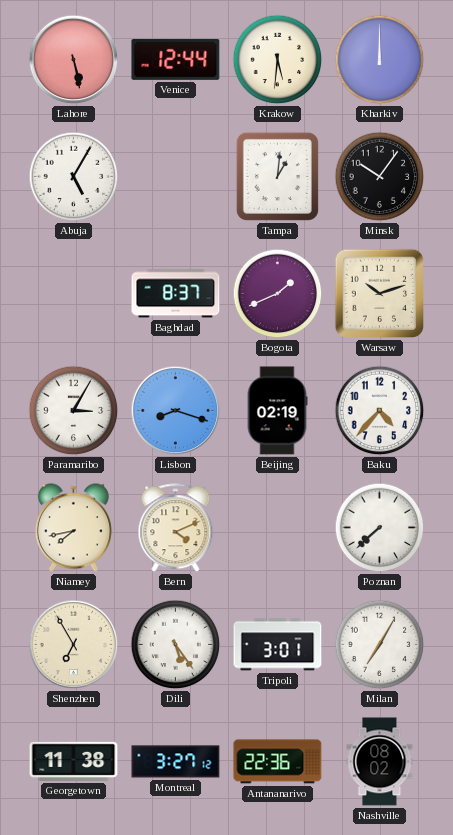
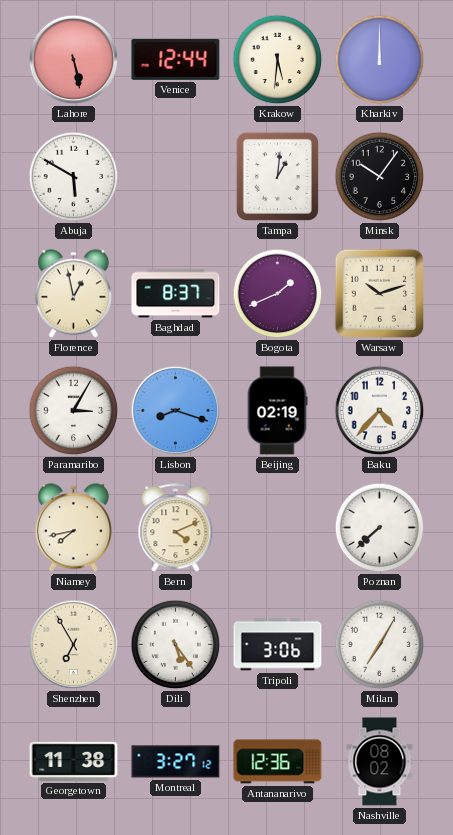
Abuja: 5:05 -> 5:50
Florence: none -> 12:58
Tripoli: 3:01 -> 3:06
Antananarivo: 22:36 -> 12:36
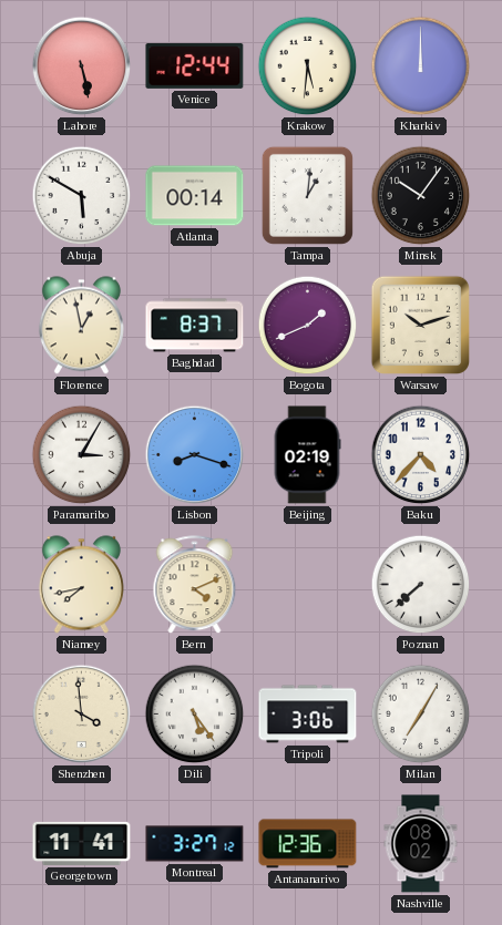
Atlanta: none -> 00:14
Shenzhen: 6:55 -> 3:59
Georgetown: 11:38 -> 11:41
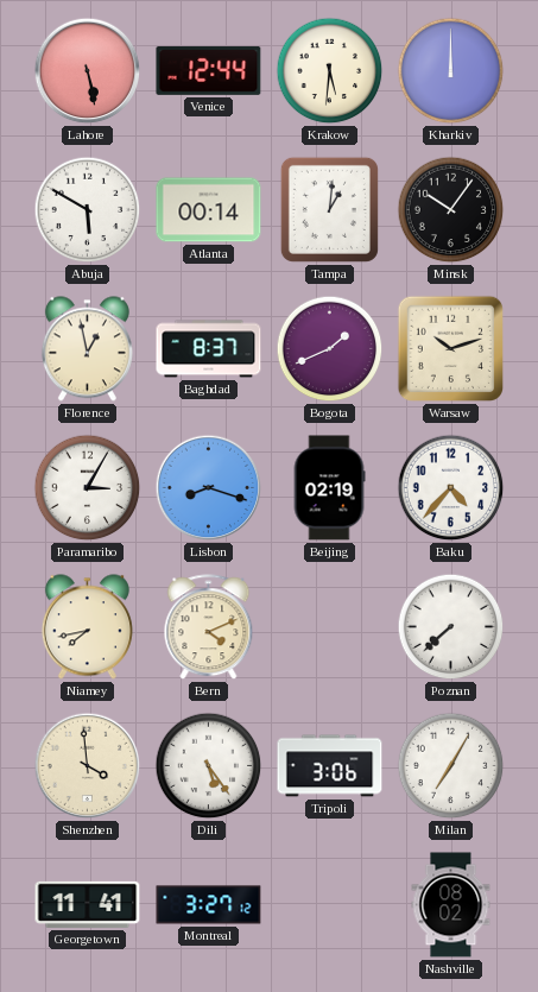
Antananarivo: 12:36 -> none
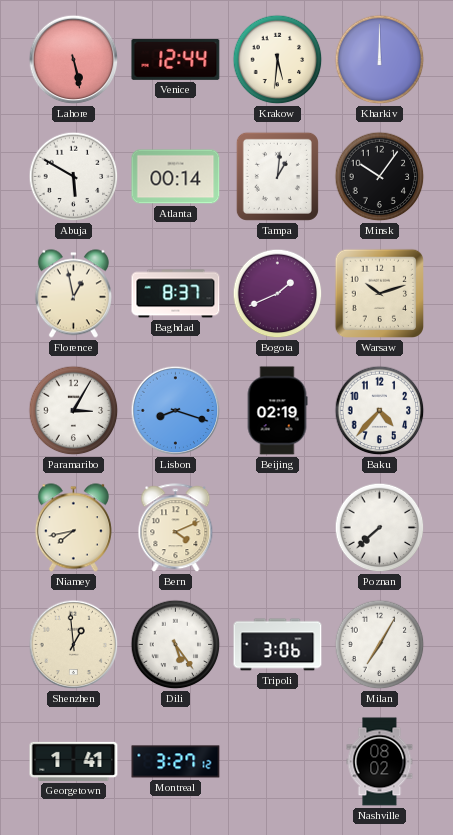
Shenzhen: 3:59 -> 12:59
Georgetown: 11:41 -> 1:41
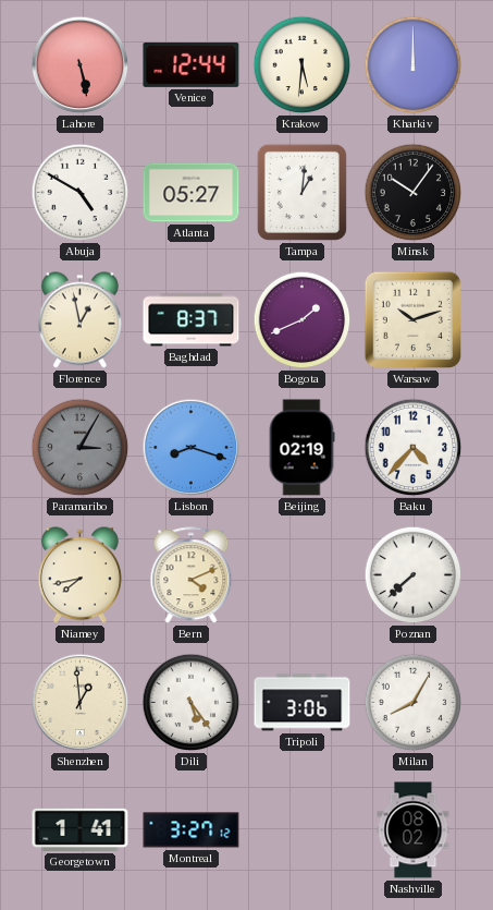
Abuja: 5:50 -> 4:50
Atlanta: 00:14 -> 05:27
Paramaribo dial: white -> grey
Milan: 7:05 -> 8:05
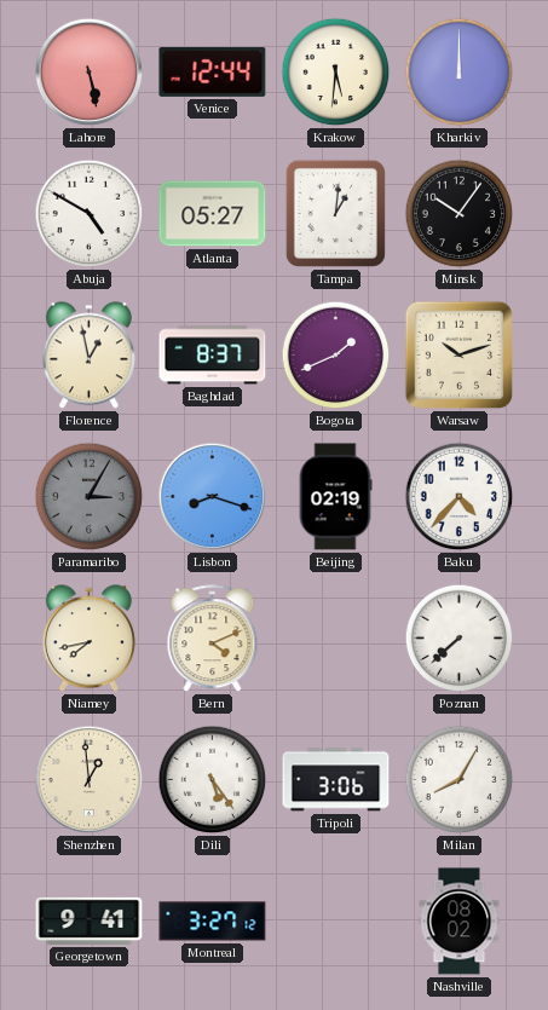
Georgetown: 1:41 -> 9:41
